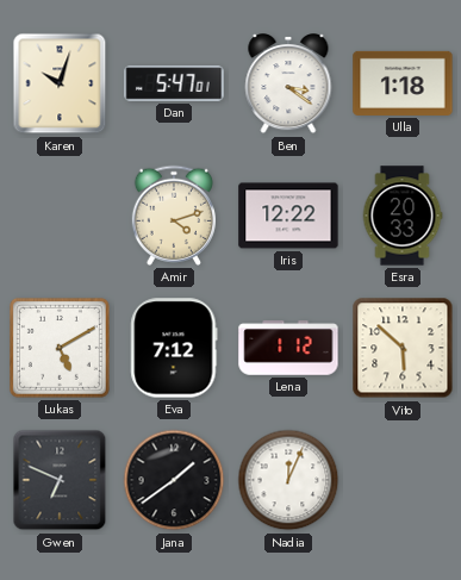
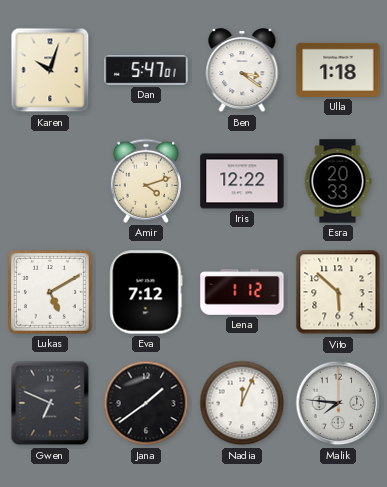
Malik: none -> 7:46
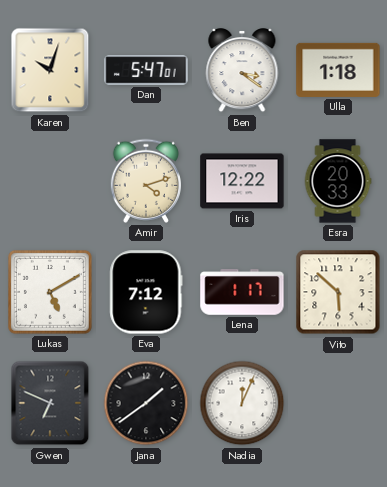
Lena: 1:12 -> 1:17
Malik: 7:46 -> none
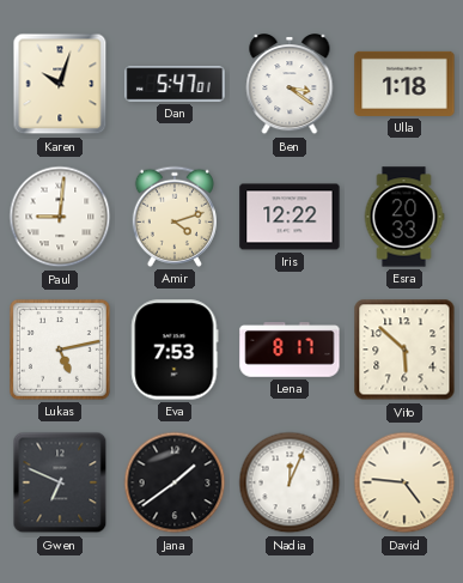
Paul: none -> 9:01
Lukas: 5:10 -> 5:13
Eva: 7:12 -> 7:53
Lena: 1:17 -> 8:17
David: none -> 4:46
